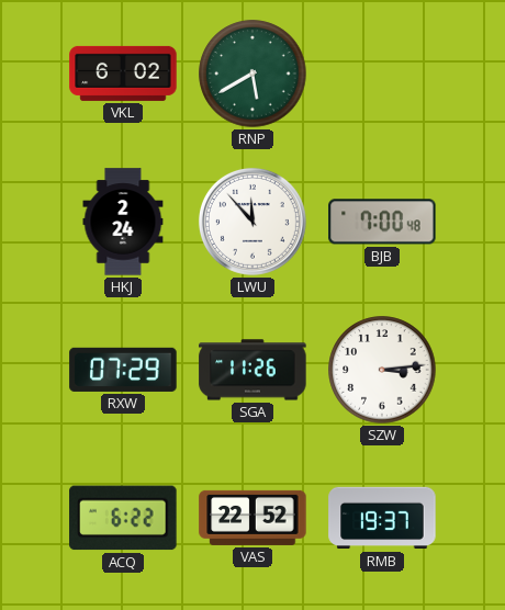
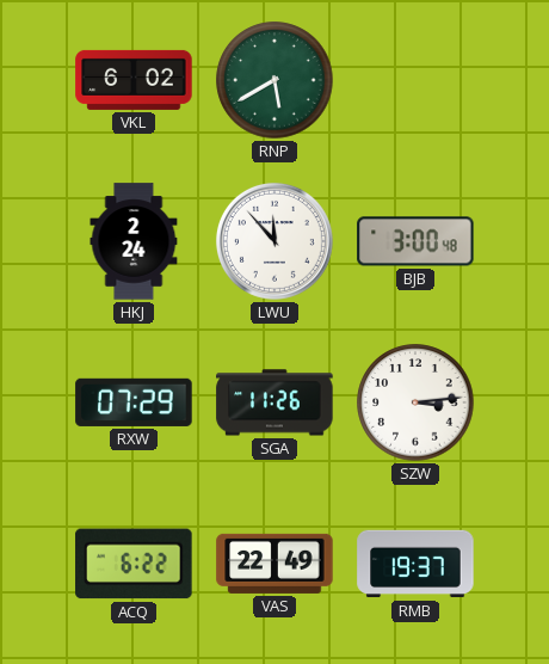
BJB: 7:00 -> 3:00
VAS: 22:52 -> 22:49
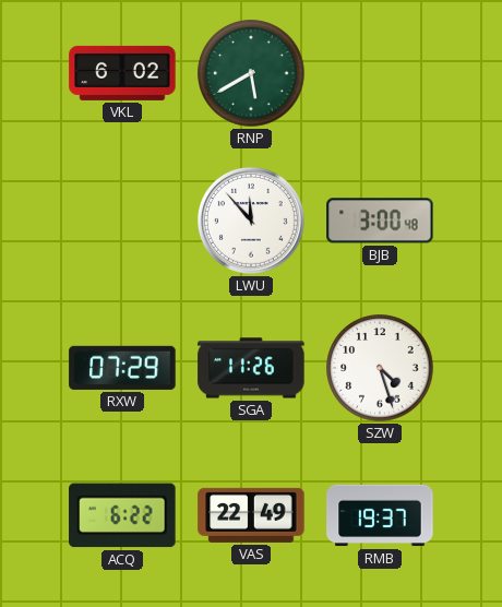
HKJ: 2:24 -> none
SZW: 3:14 -> 4:27
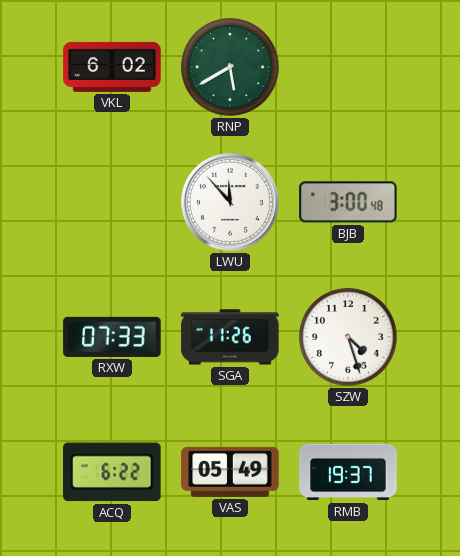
RXW: 07:29 -> 07:33
VAS: 22:49 -> 05:49
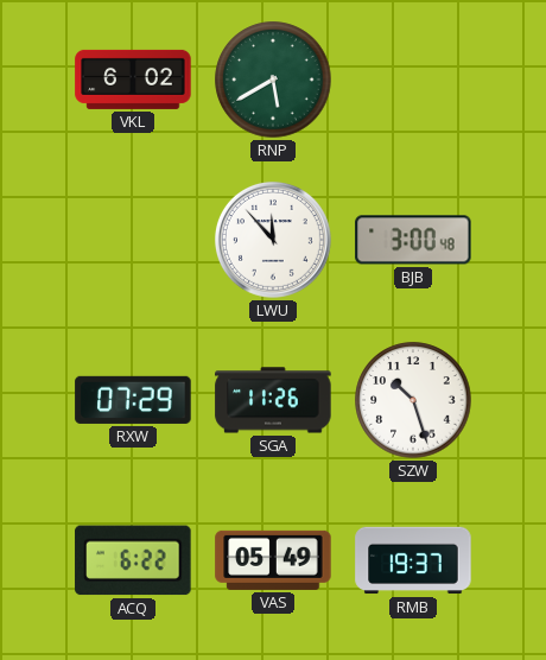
RXW: 07:33 -> 07:29
SZW: 4:27 -> 10:27
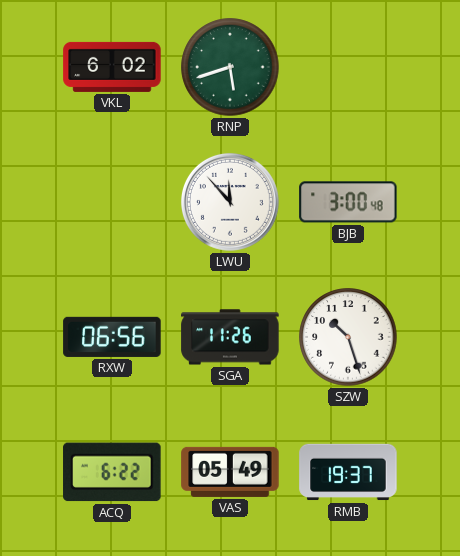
RNP: 5:40 -> 5:42
RXW: 07:29 -> 06:56
